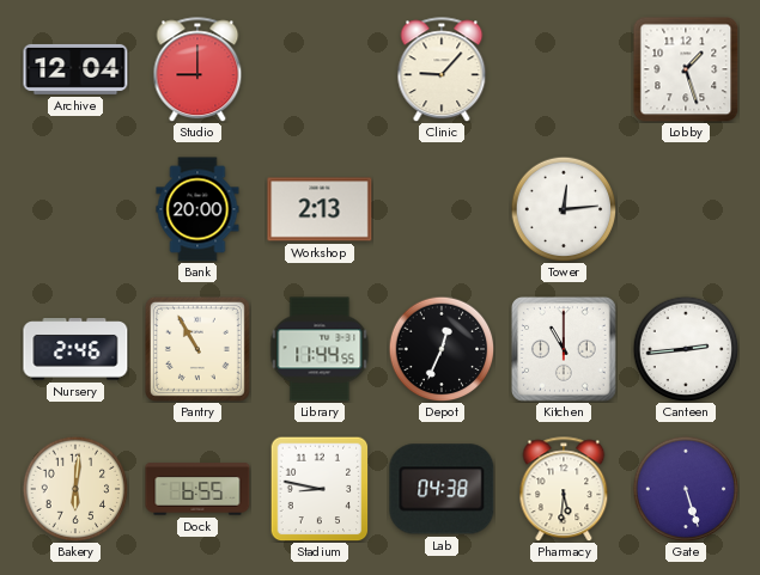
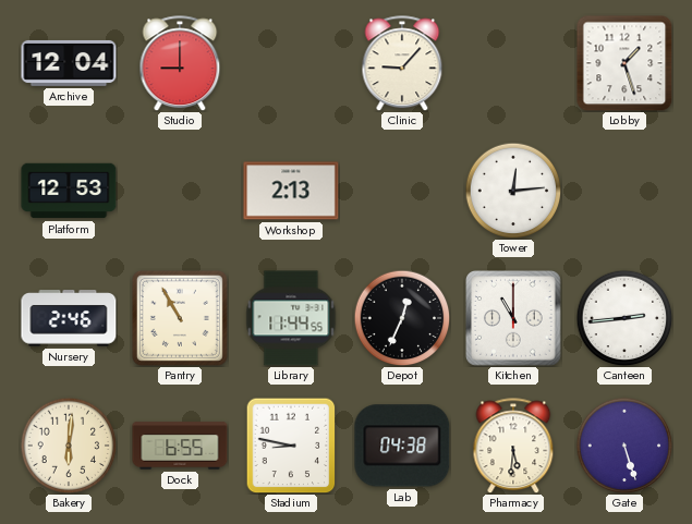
Platform: none -> 12:53
Bank: 20:00 -> none
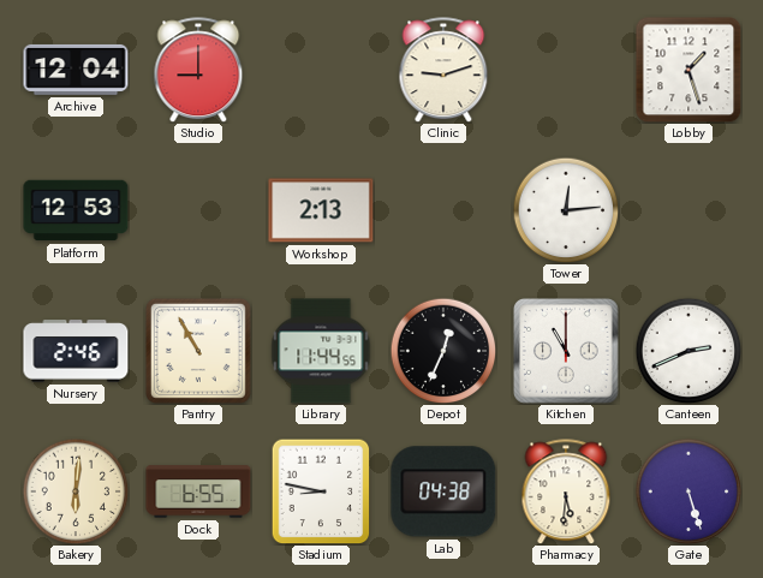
Clinic: 9:07 -> 9:12
Canteen: 2:44 -> 2:41
